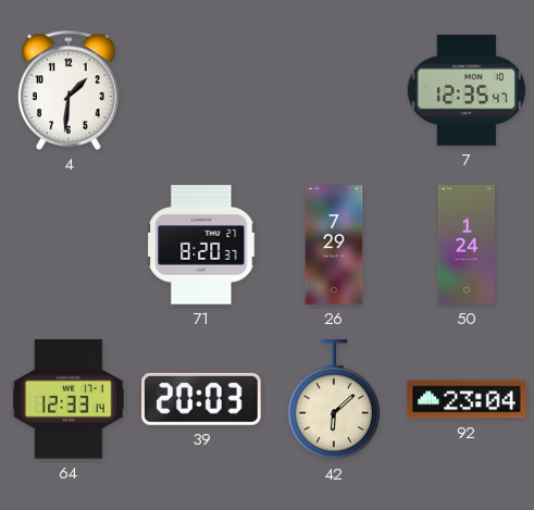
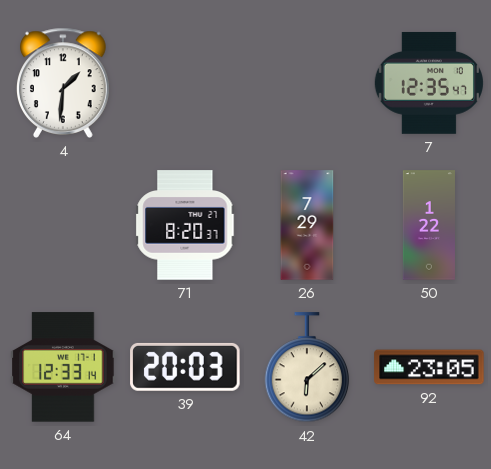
50: 1:24 -> 1:22
92: 23:04 -> 23:05
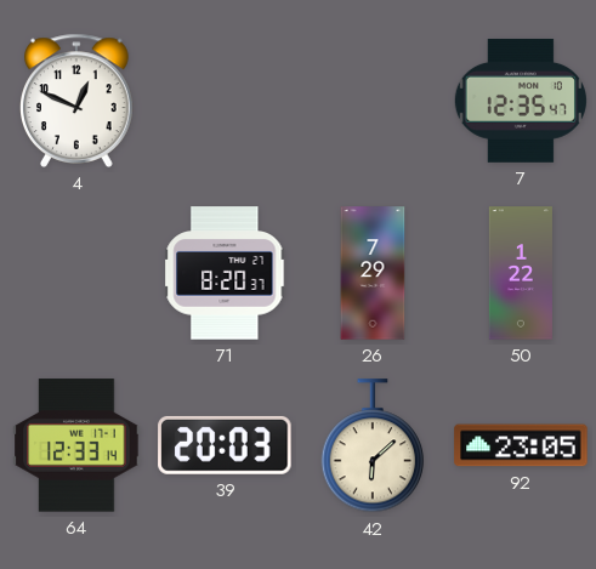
4: 1:31 -> 12:49
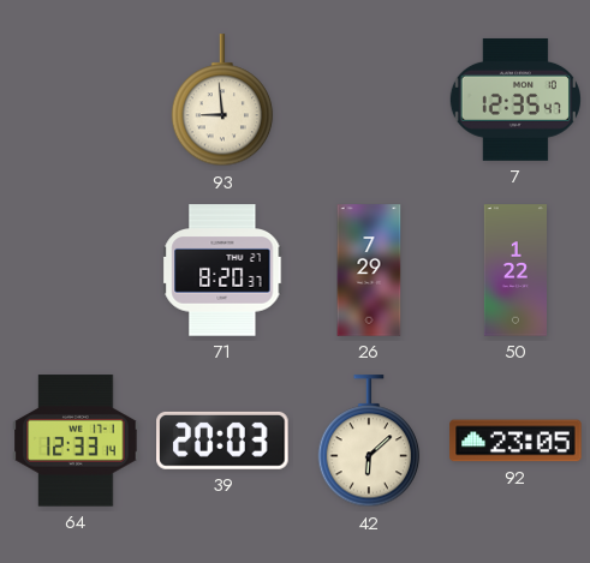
4: 12:49 -> none
93: none -> 8:59
